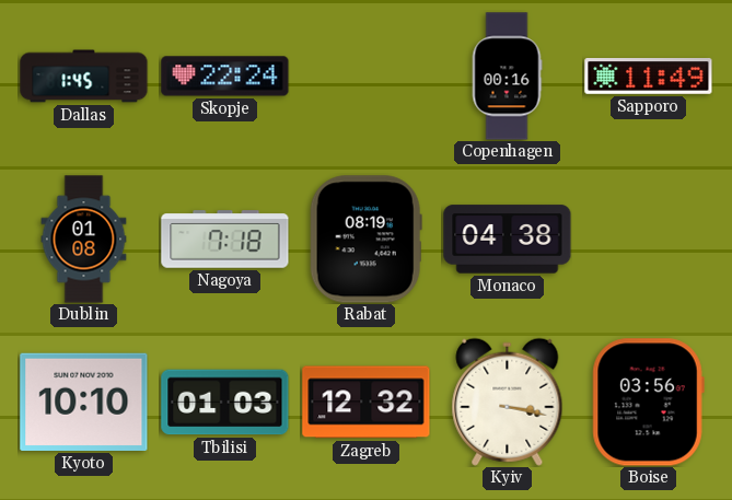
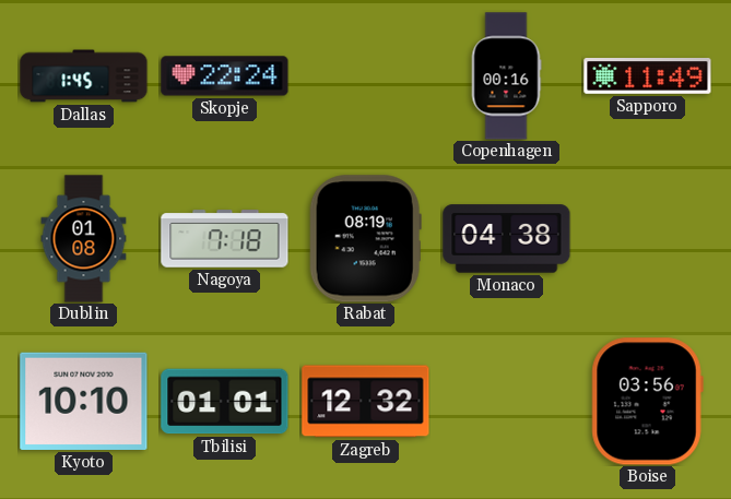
Tbilisi: 01:03 -> 01:01
Kyiv: 3:17 -> none
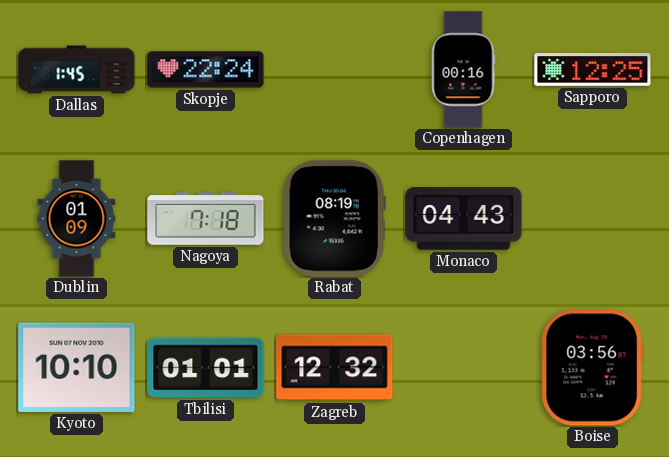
Sapporo: 11:49 -> 12:25
Dublin: 01:08 -> 01:09
Monaco: 04:38 -> 04:43
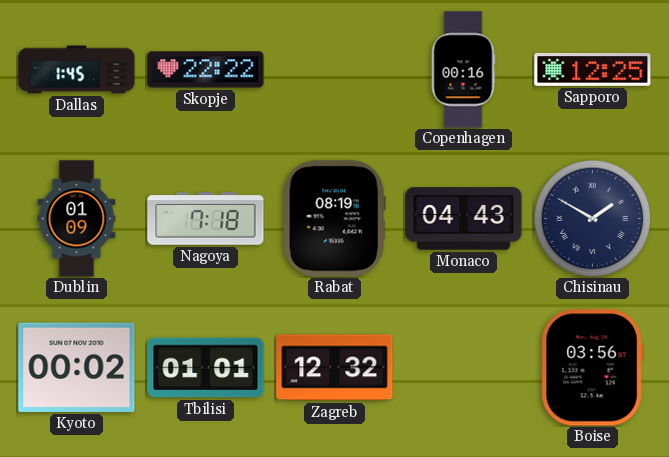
Skopje: 22:24 -> 22:22
Chisinau: none -> 1:50
Kyoto: 10:10 -> 00:02
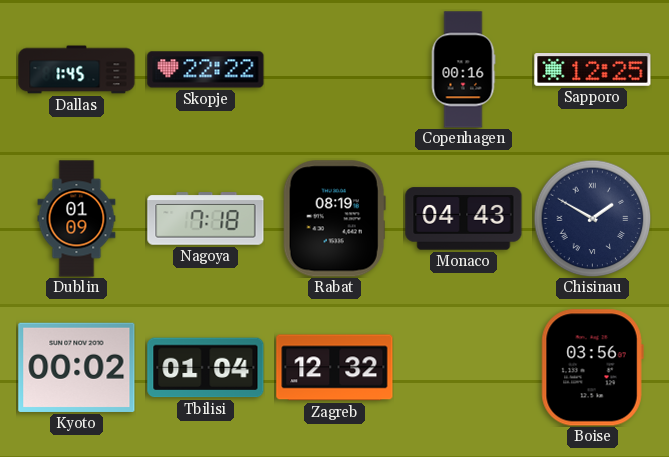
Tbilisi: 01:01 -> 01:04
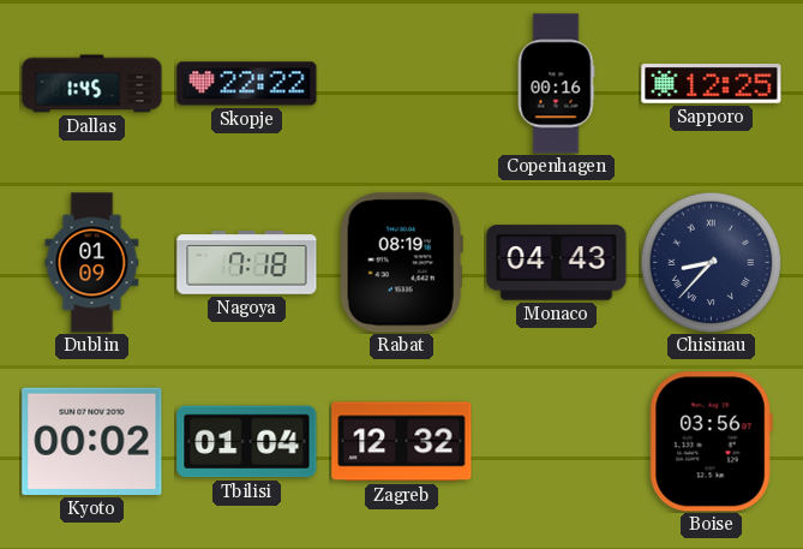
Chisinau: 1:50 -> 8:37
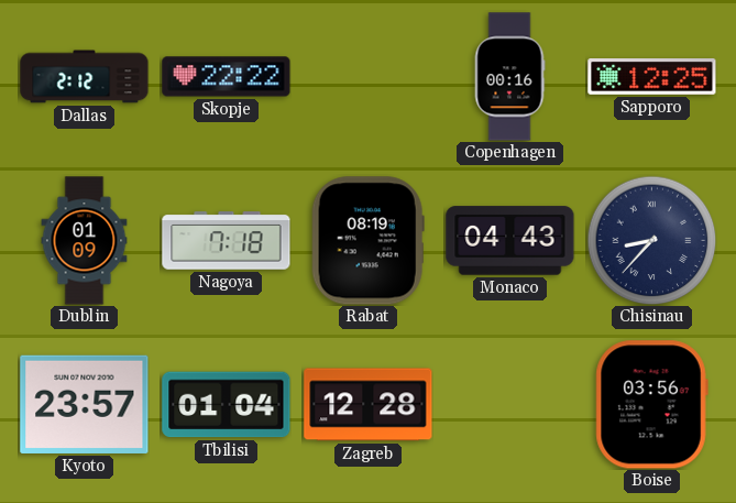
Dallas: 1:45 -> 2:12
Kyoto: 00:02 -> 23:57
Zagreb: 12:32 -> 12:28
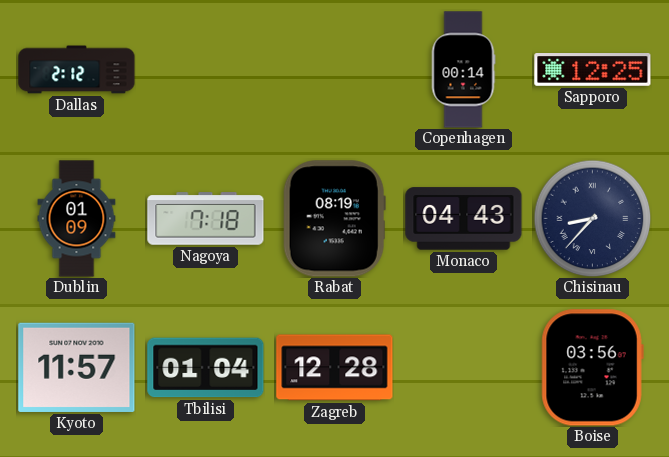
Skopje: 22:22 -> none
Copenhagen: 00:16 -> 00:14
Kyoto: 23:57 -> 11:57
